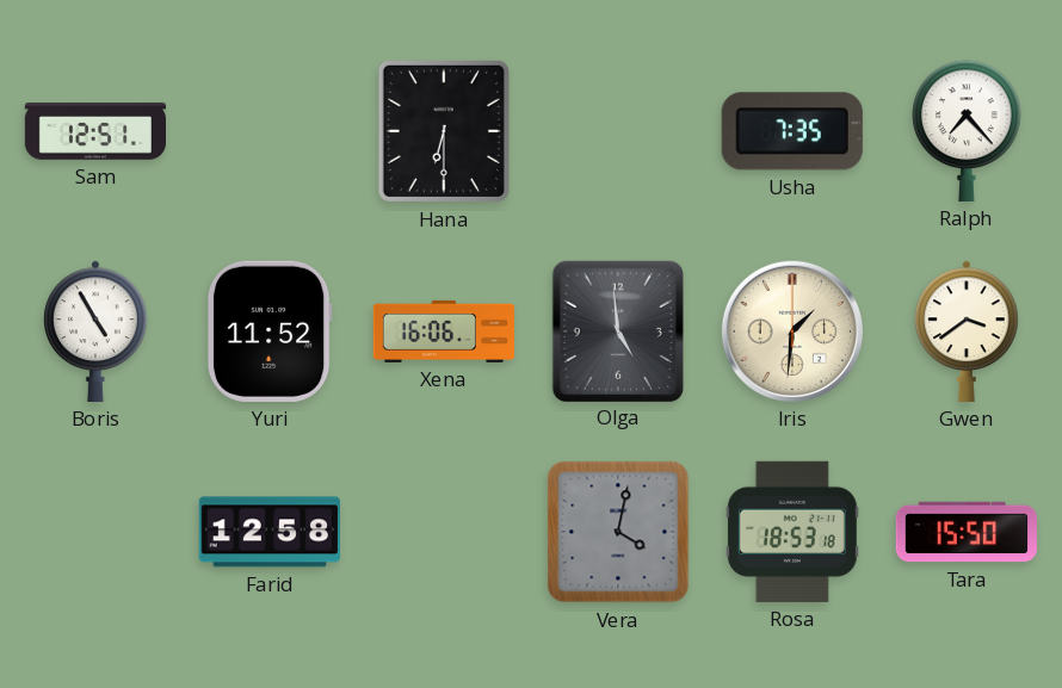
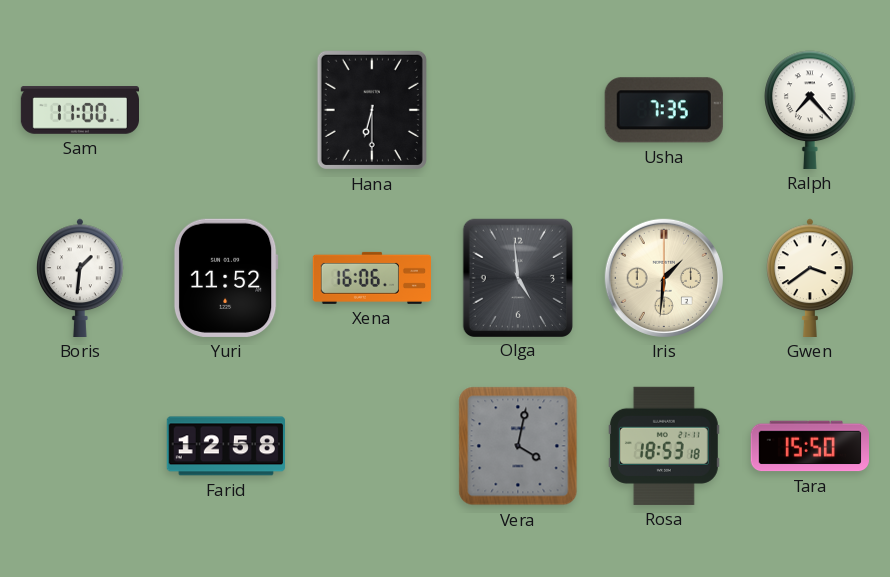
Sam: 12:51 -> 11:00
Boris: 4:55 -> 1:31
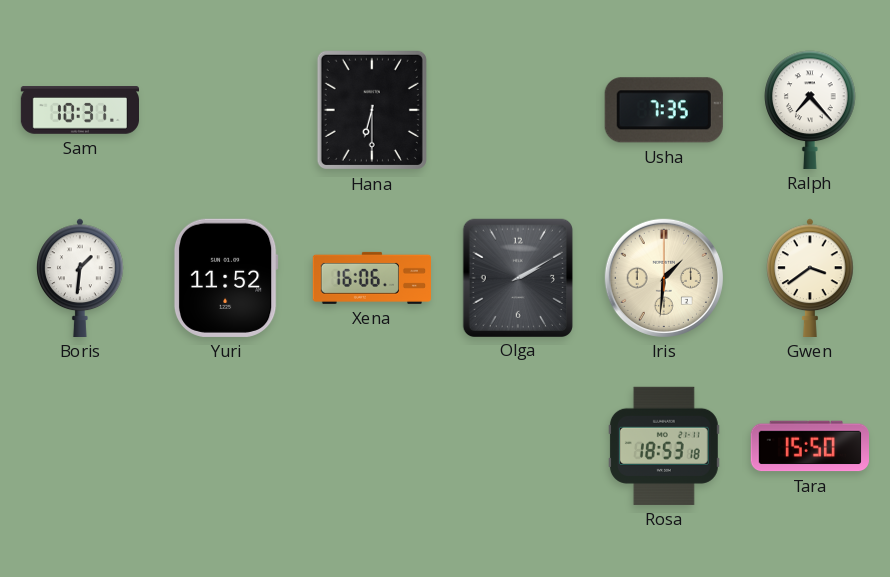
Sam: 11:00 -> 10:31
Olga: 4:59 -> 2:10
Farid: 12:58 -> none
Vera: 4:02 -> none
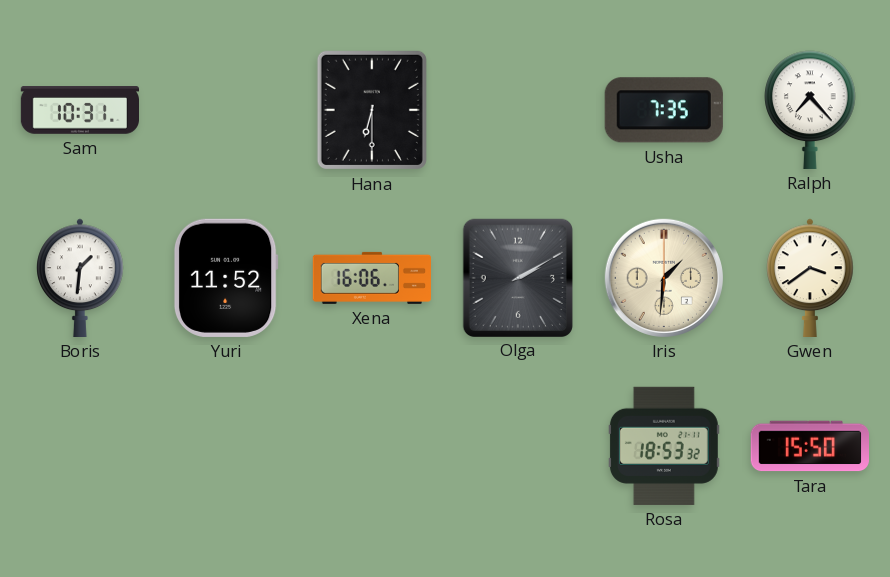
Rosa: 18:53:18 -> 18:53:32
